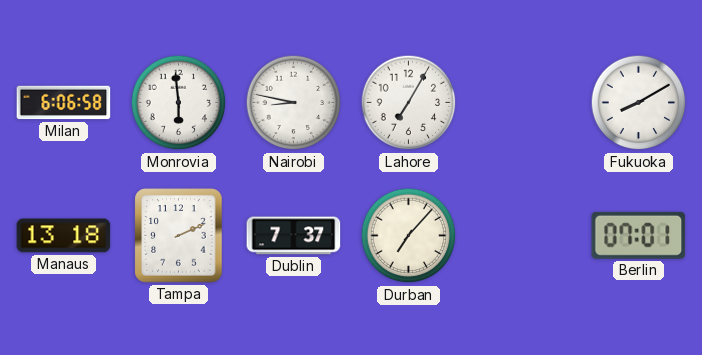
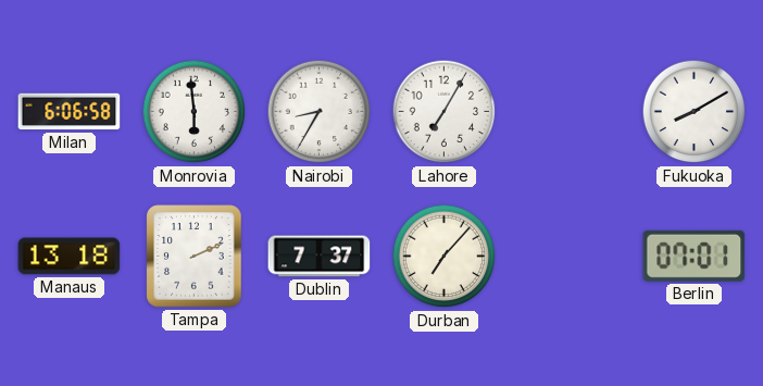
Nairobi: 8:47 -> 8:35
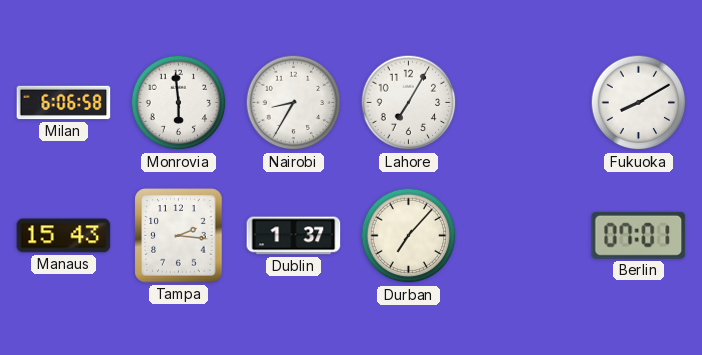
Manaus: 13:18 -> 15:43
Tampa: 2:11 -> 2:16
Dublin: 7:37 -> 1:37
